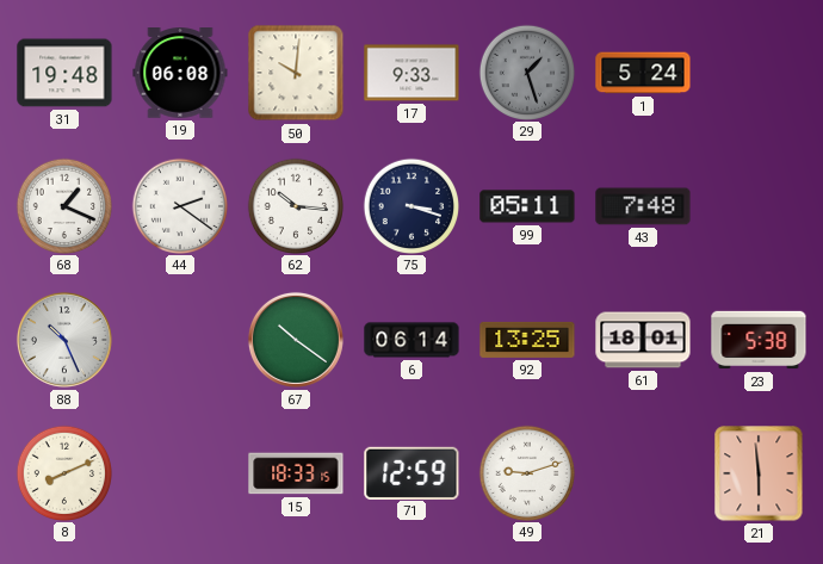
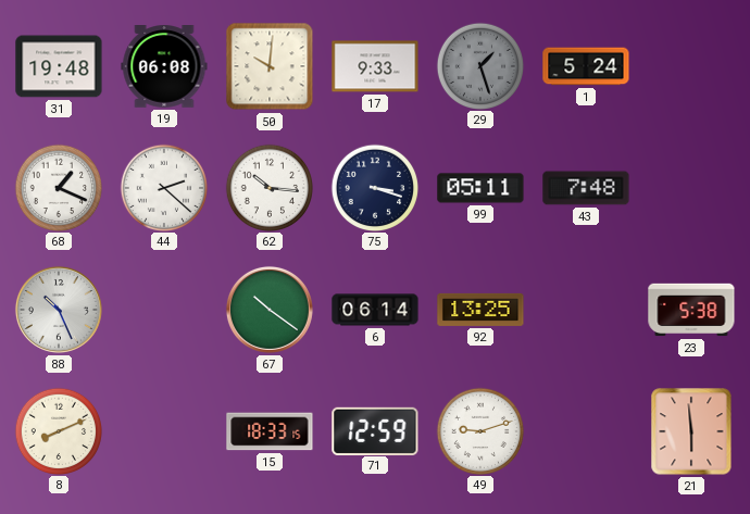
44: 2:21 -> 2:22
61: 18:01 -> none
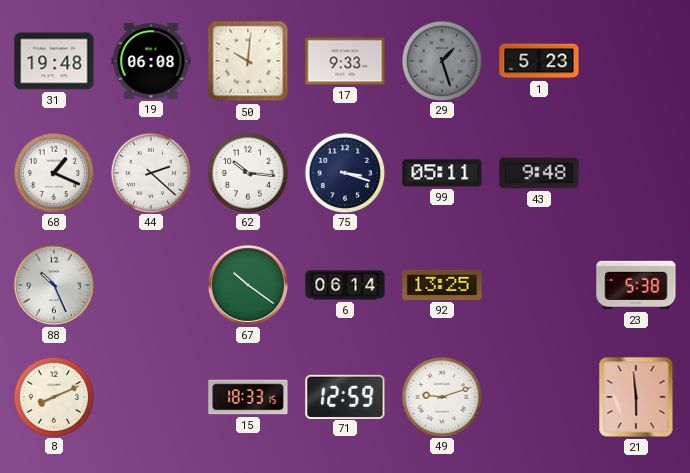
1: 5:24 -> 5:23
43: 7:48 -> 9:48
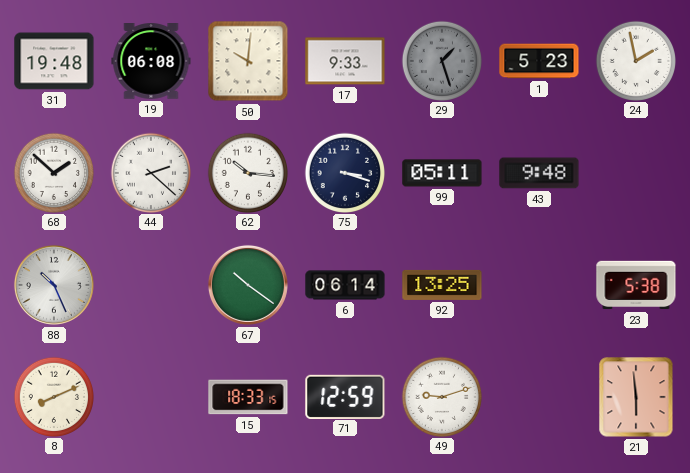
24: none -> 1:58
68: 1:19 -> 1:52
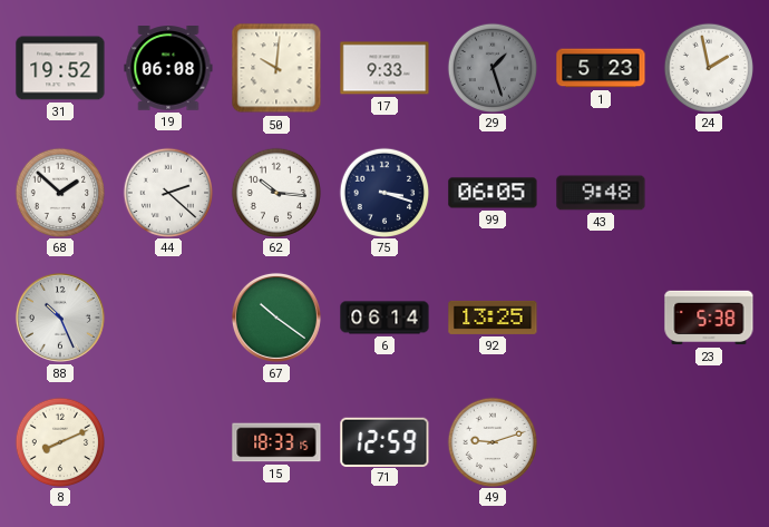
31: 19:48 -> 19:52
99: 05:11 -> 06:05
21: 5:59 -> none
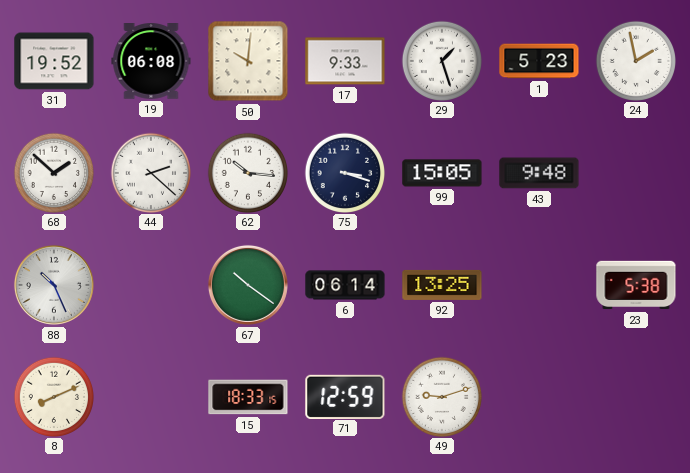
29 dial: grey -> white
99: 06:05 -> 15:05
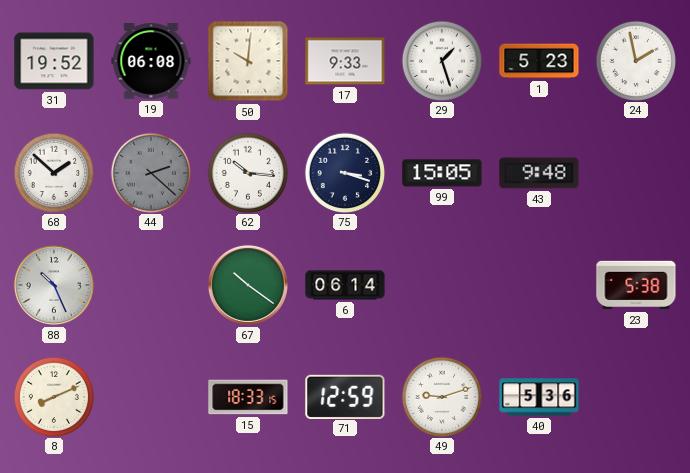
44 dial: white -> grey
92: 13:25 -> none
40: none -> 5:36
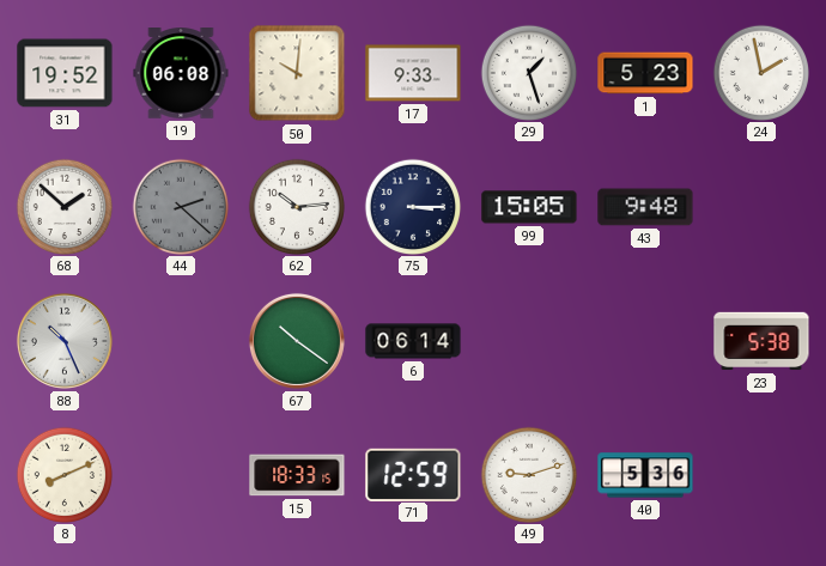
62: 10:16 -> 10:14
75: 3:18 -> 3:15
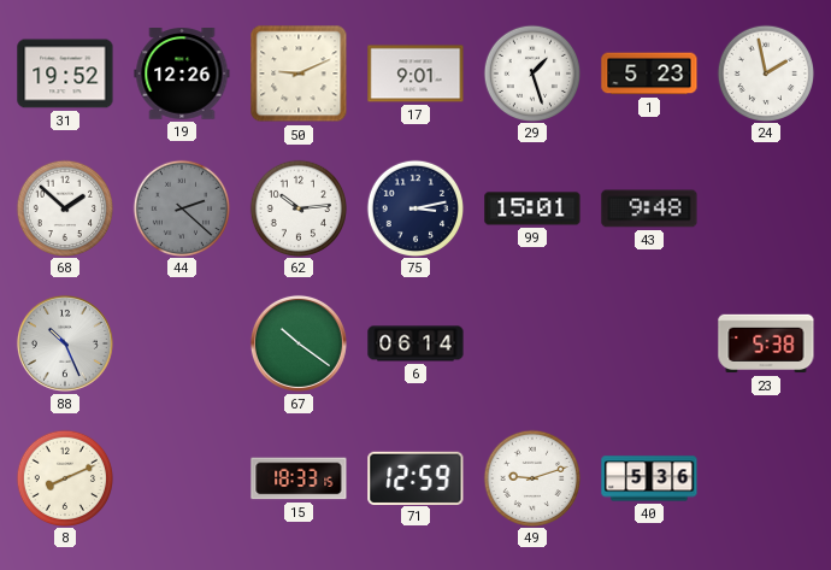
19: 06:08 -> 12:26
50: 10:01 -> 9:11
17: 9:33 -> 9:01
75: 3:15 -> 3:13
99: 15:05 -> 15:01
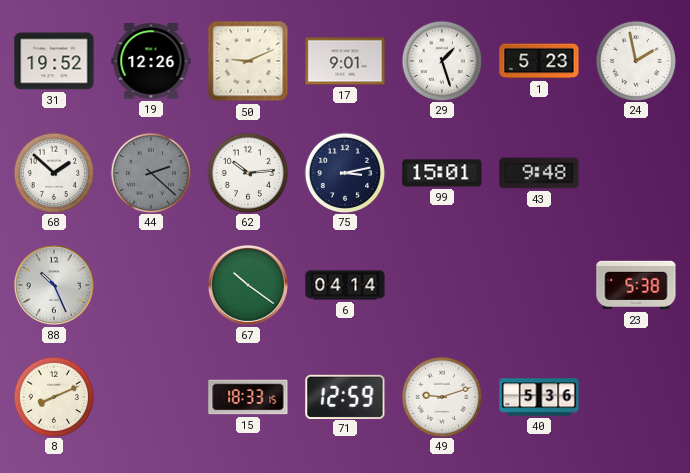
6: 06:14 -> 04:14
